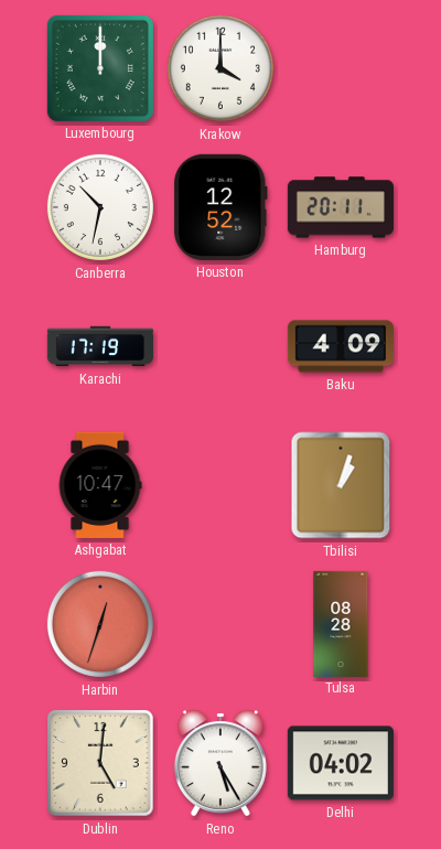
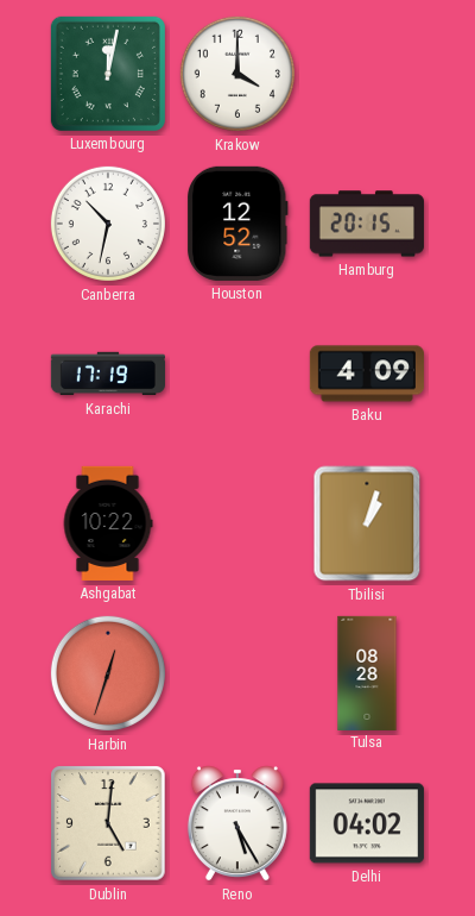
Luxembourg: 12:00 -> 12:02
Hamburg: 20:11 -> 20:15
Ashgabat: 10:47 -> 10:22
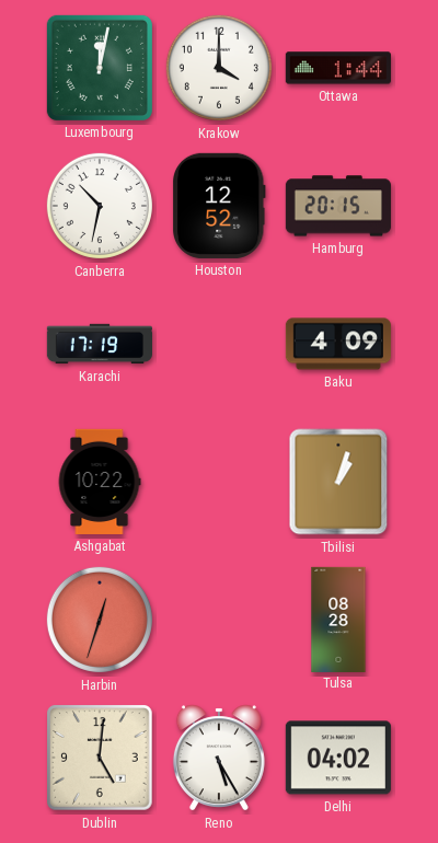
Ottawa: none -> 1:44
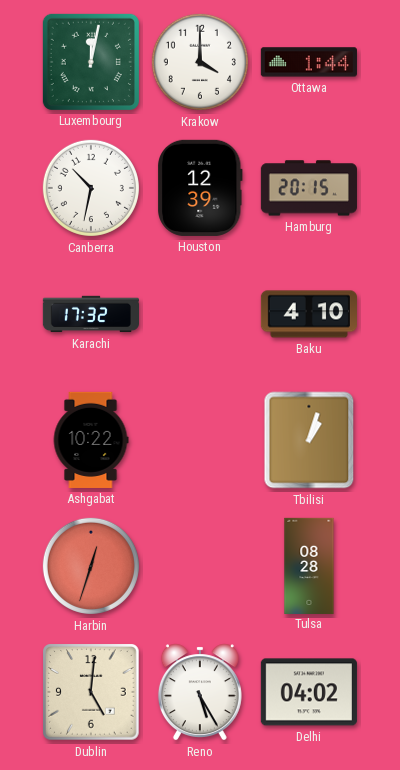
Houston: 12:52 -> 12:39
Karachi: 17:19 -> 17:32
Baku: 4:09 -> 4:10
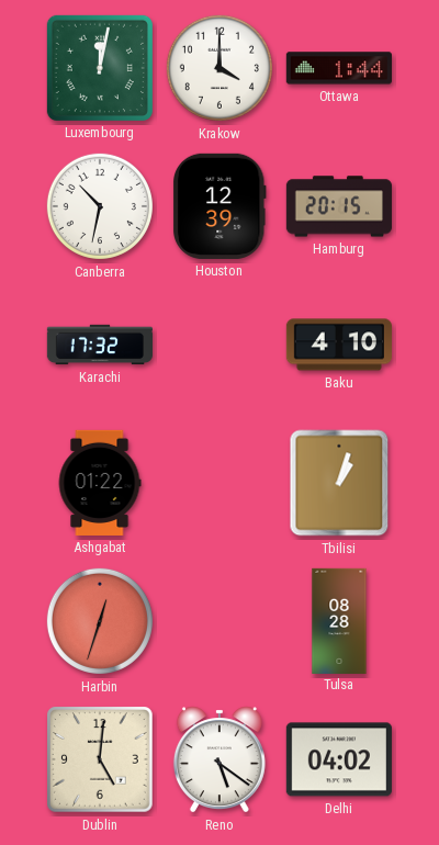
Ashgabat: 10:22 -> 01:22
Reno: 5:25 -> 5:21
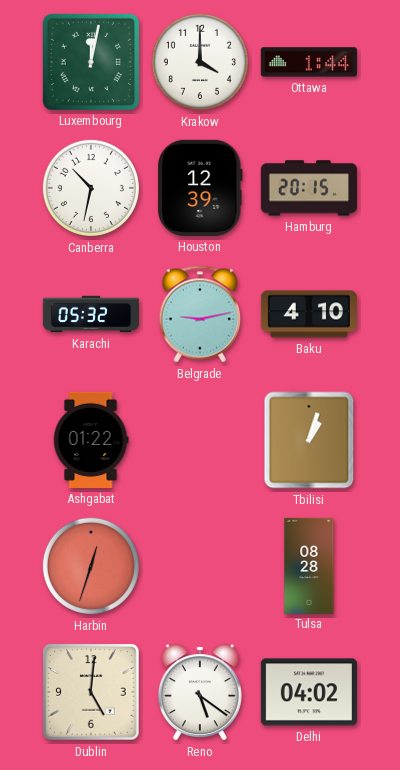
Karachi: 17:32 -> 05:32
Belgrade: none -> 9:13
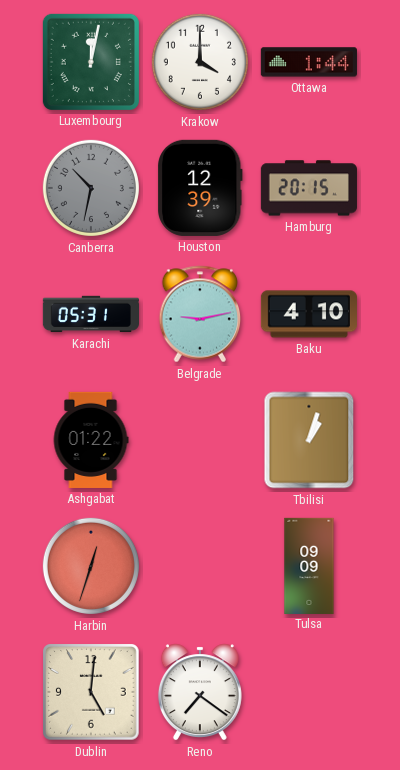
Canberra dial: white -> grey
Karachi: 05:32 -> 05:31
Tulsa: 08:28 -> 09:09
Reno: 5:21 -> 7:21
Delhi: 04:02 -> none
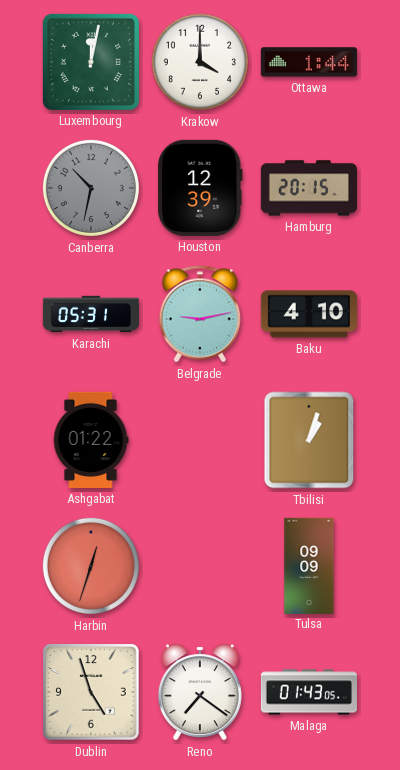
Dublin: 5:01 -> 4:57
Malaga: none -> 01:43
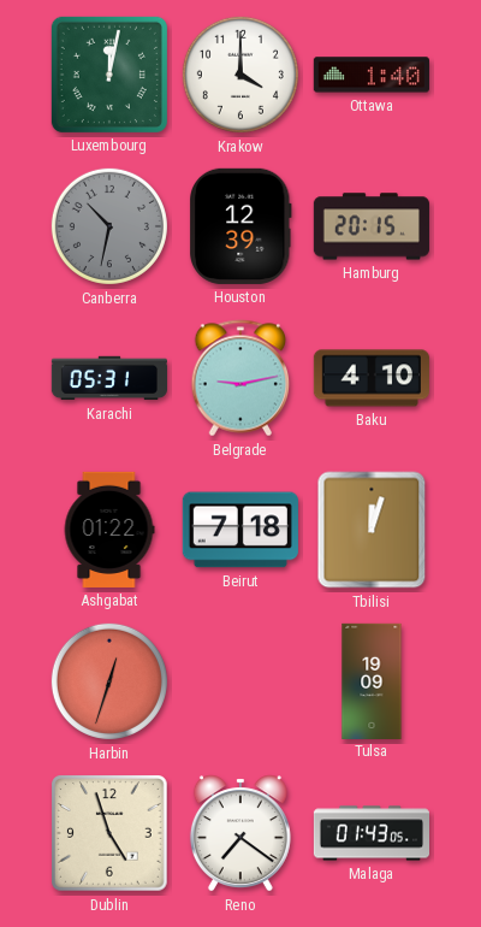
Ottawa: 1:44 -> 1:40
Beirut: none -> 7:18
Tbilisi: 1:03 -> 12:03
Tulsa: 09:09 -> 19:09
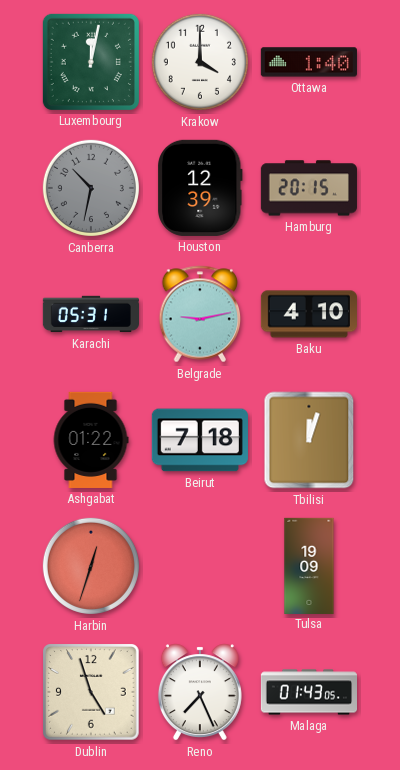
Reno: 7:21 -> 7:26
